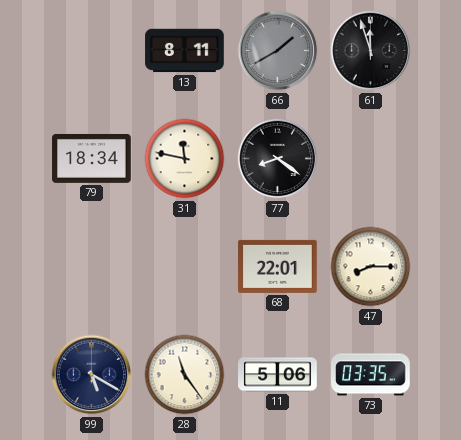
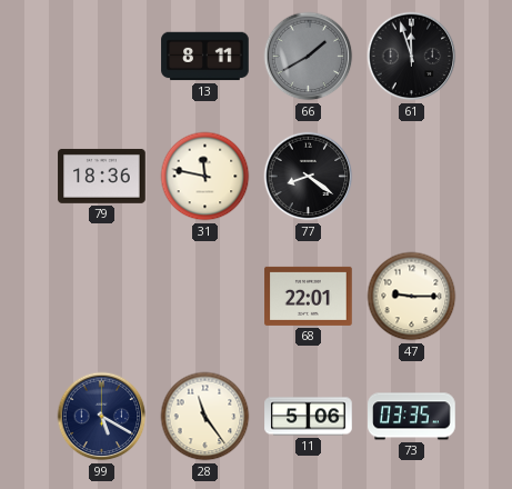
79: 18:34 -> 18:36
47: 8:15 -> 9:15
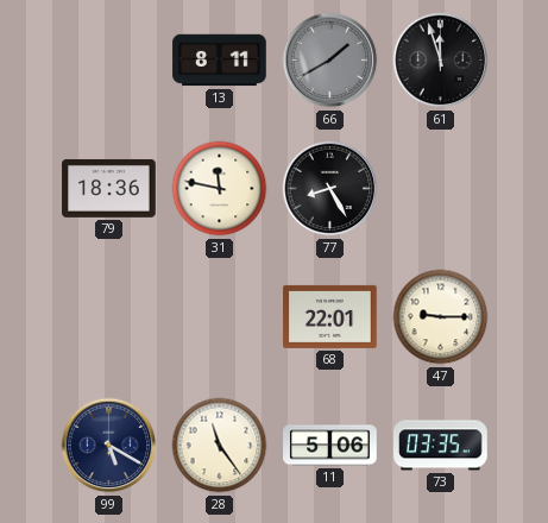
77: 8:21 -> 8:25
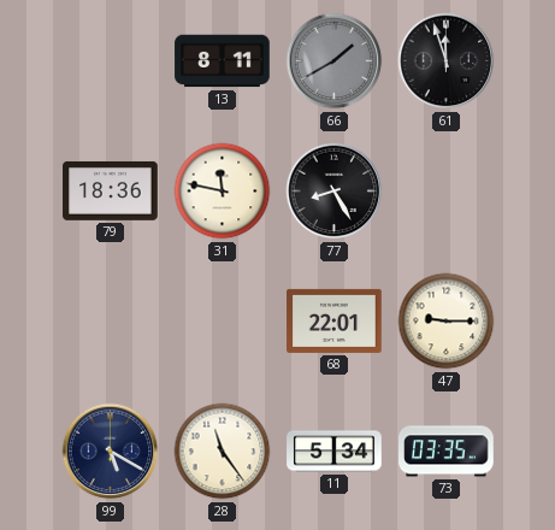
11: 5:06 -> 5:34
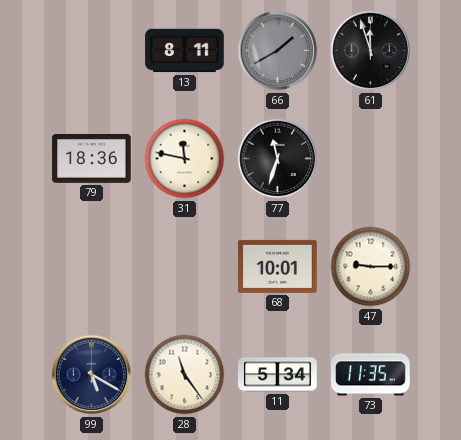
77: 8:25 -> 11:33
68: 22:01 -> 10:01
73: 03:35 -> 11:35
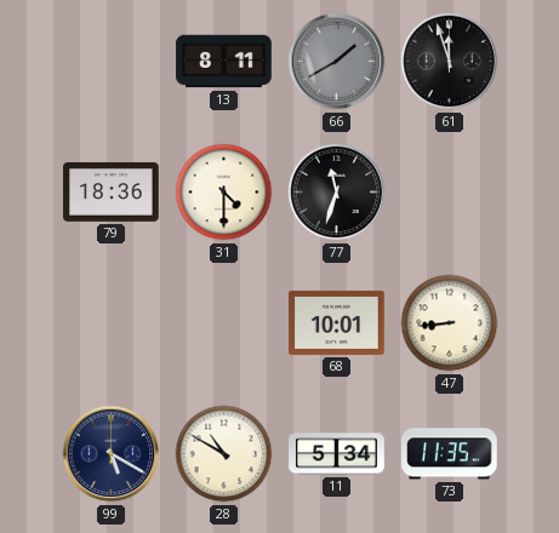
31: 11:47 -> 4:30
47: 9:15 -> 8:44
28: 11:24 -> 10:50
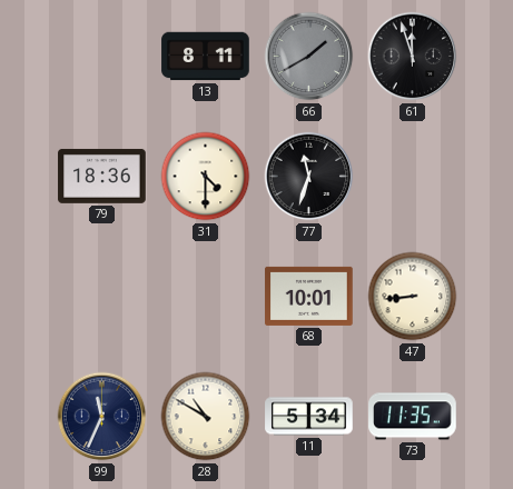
99: 5:20 -> 11:34
